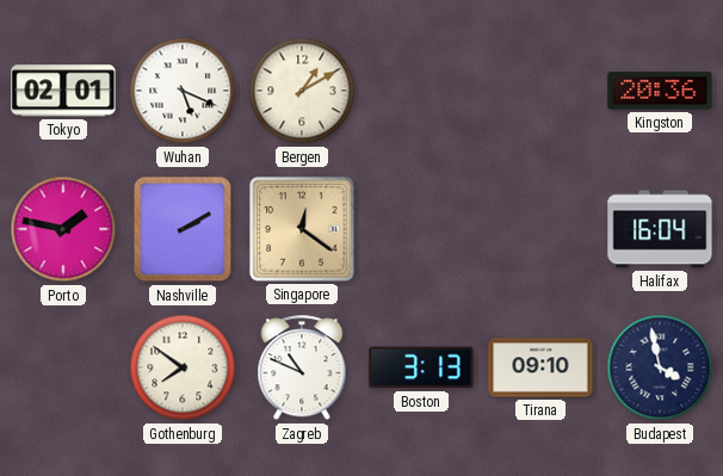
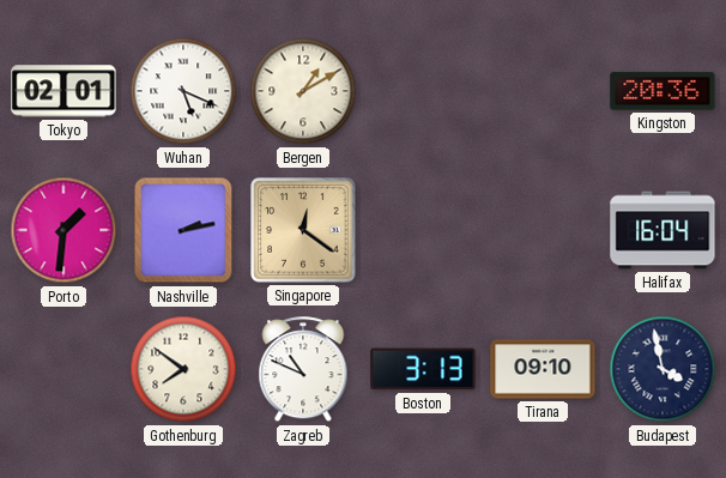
Porto: 1:47 -> 1:31
Nashville: 2:10 -> 2:13
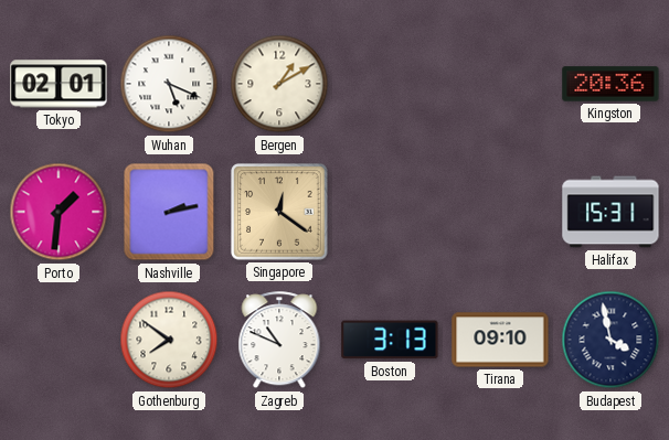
Halifax: 16:04 -> 15:31
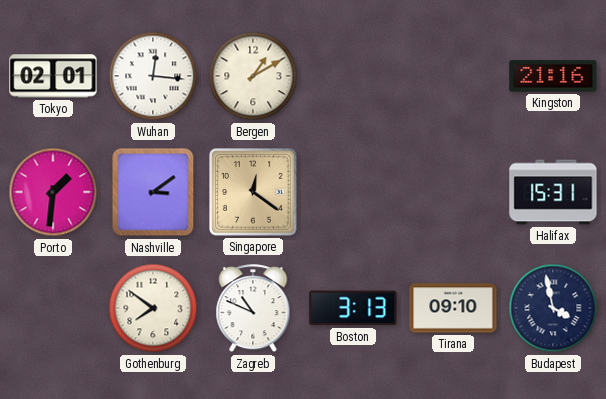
Wuhan: 5:19 -> 12:16
Kingston: 20:36 -> 21:16
Nashville: 2:13 -> 3:09
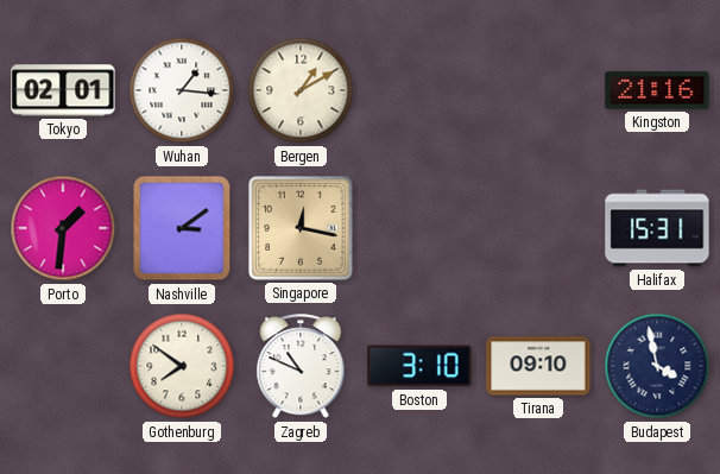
Wuhan: 12:16 -> 1:16
Singapore: 12:21 -> 12:17
Boston: 3:13 -> 3:10
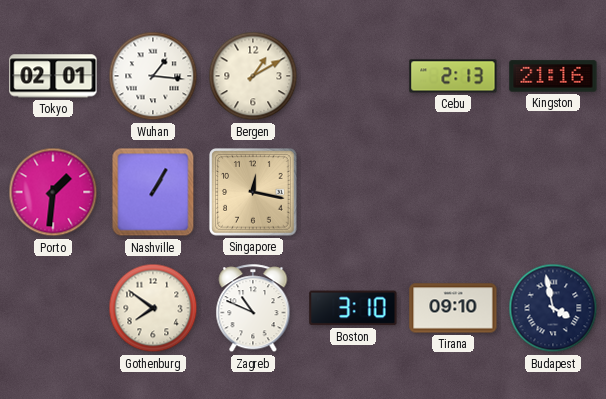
Cebu: none -> 2:13
Nashville: 3:09 -> 1:05
Halifax: 15:31 -> none
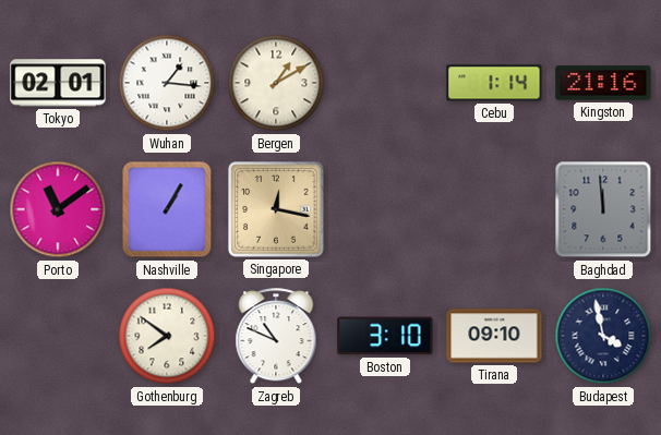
Cebu: 2:13 -> 1:14
Porto: 1:31 -> 11:09
Baghdad: none -> 11:59
